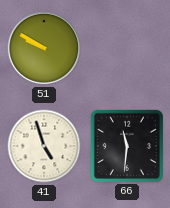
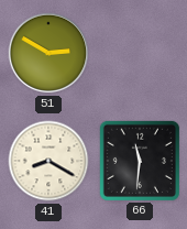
51: 9:50 -> 2:50
41: 4:57 -> 8:20
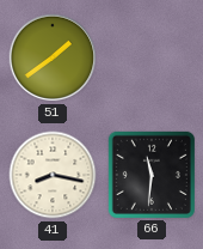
51: 2:50 -> 1:39
41: 8:20 -> 8:17
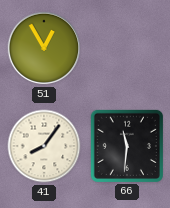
51: 1:39 -> 12:55
41: 8:17 -> 8:06
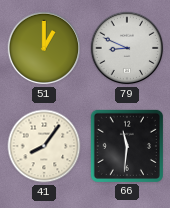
51: 12:55 -> 1:00
79: none -> 8:49
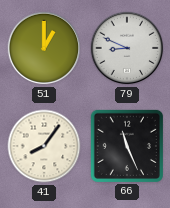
66: 11:31 -> 11:26
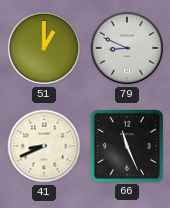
41: 8:06 -> 8:41
